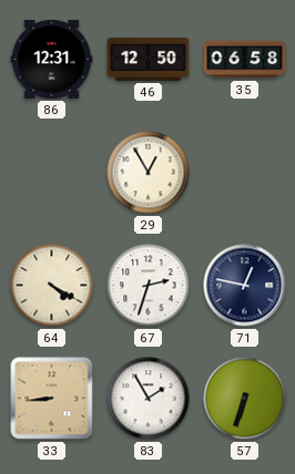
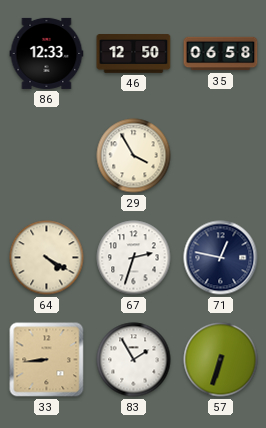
86: 12:31 -> 12:33
29: 12:55 -> 3:55
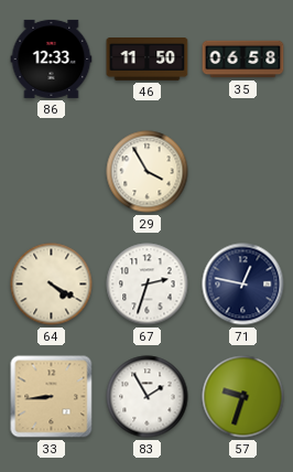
46: 12:50 -> 11:50
57: 6:33 -> 9:33
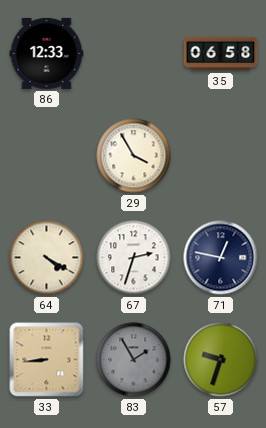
46: 11:50 -> none
83 dial: white -> grey
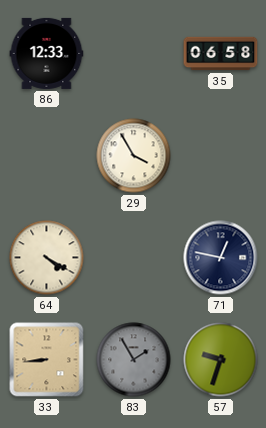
67: 2:33 -> none
